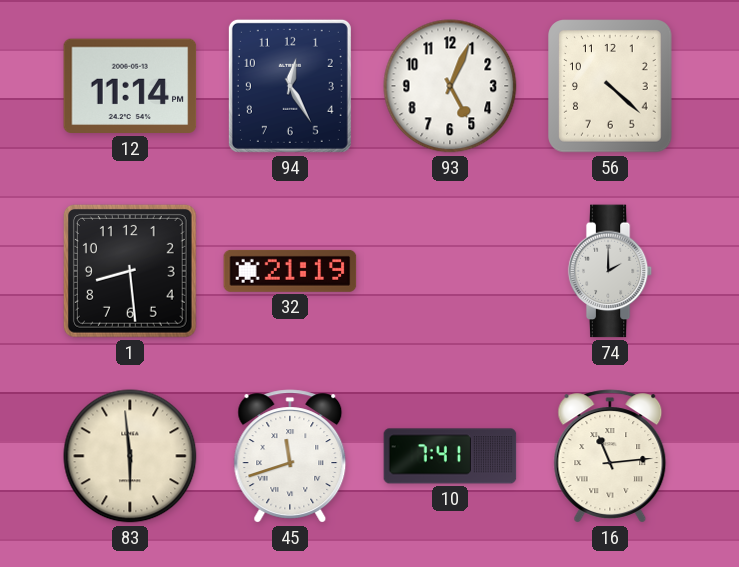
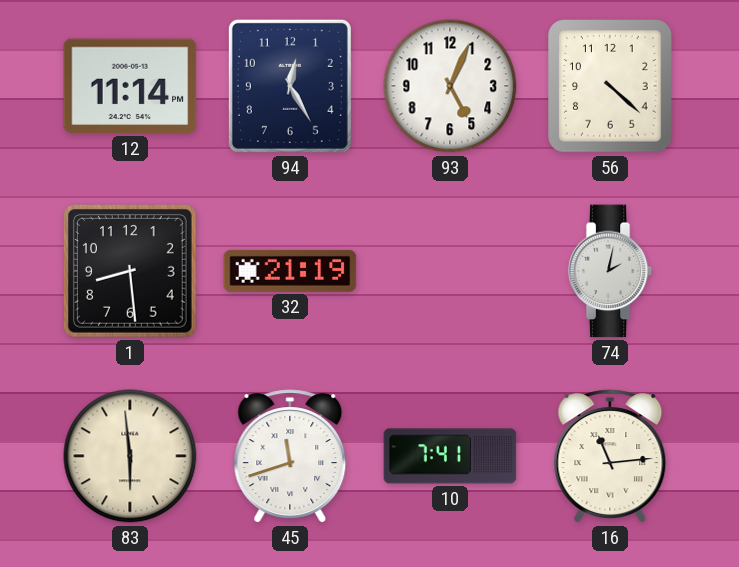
74: 2:00 -> 2:02
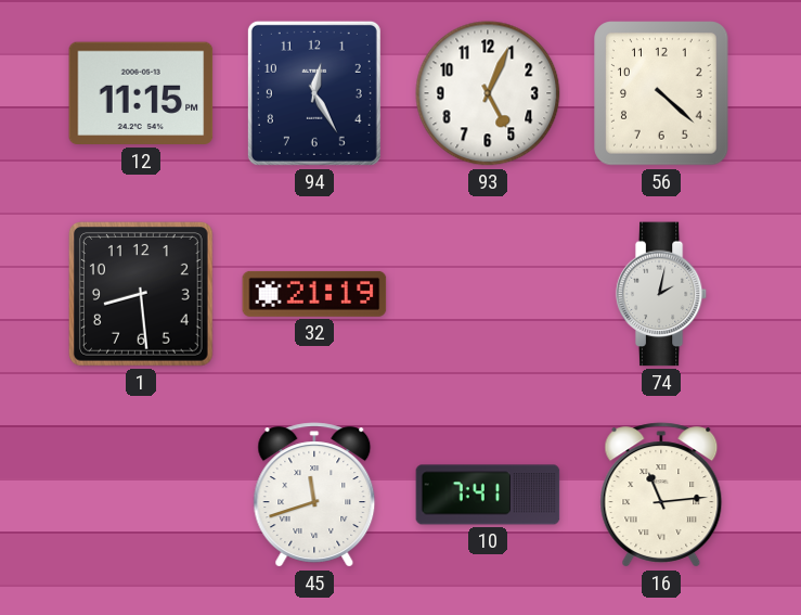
12: 11:14 -> 11:15
83: 5:59 -> none
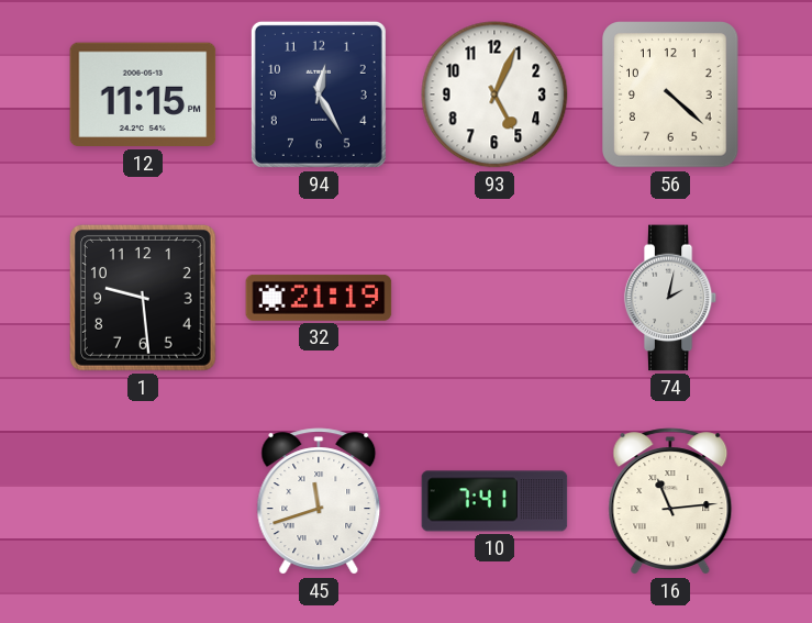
1: 8:29 -> 9:29
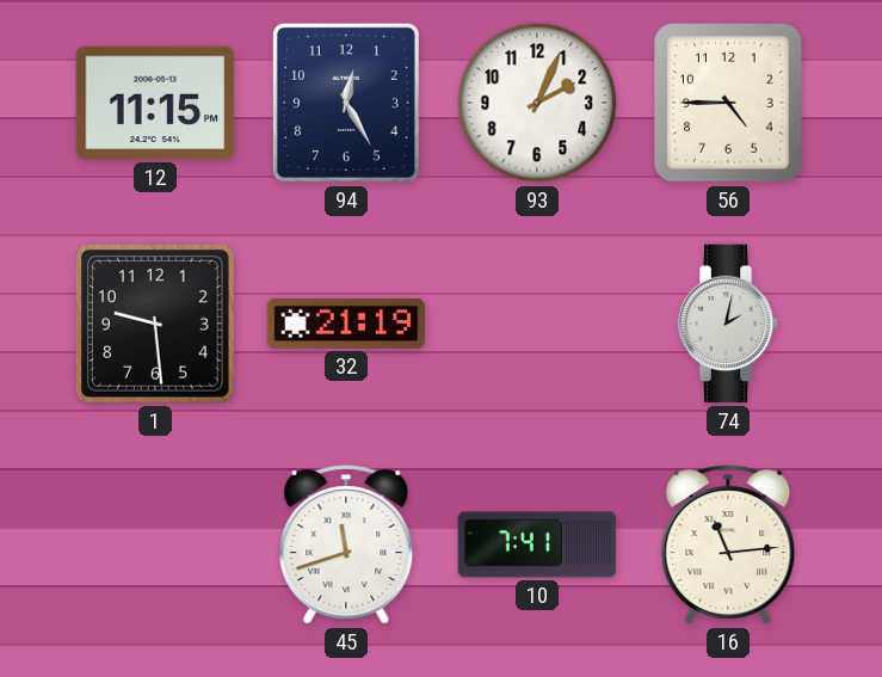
93: 5:04 -> 2:04
56: 4:22 -> 4:45
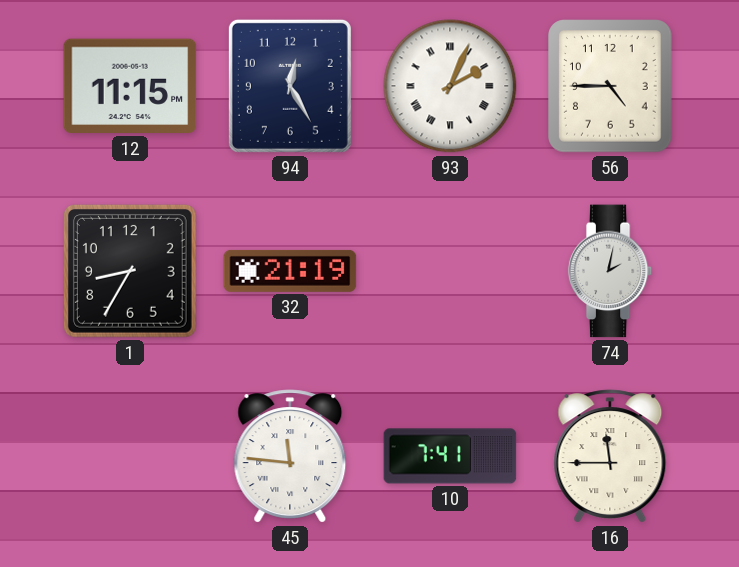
93 numerals: Arabic -> Roman
1: 9:29 -> 8:35
45: 11:42 -> 11:46
16: 11:14 -> 11:45
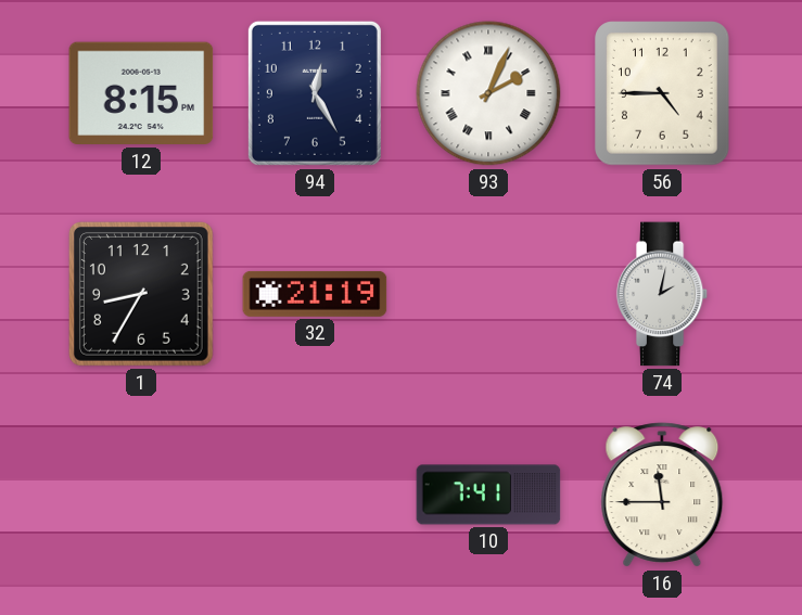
12: 11:15 -> 8:15
45: 11:46 -> none
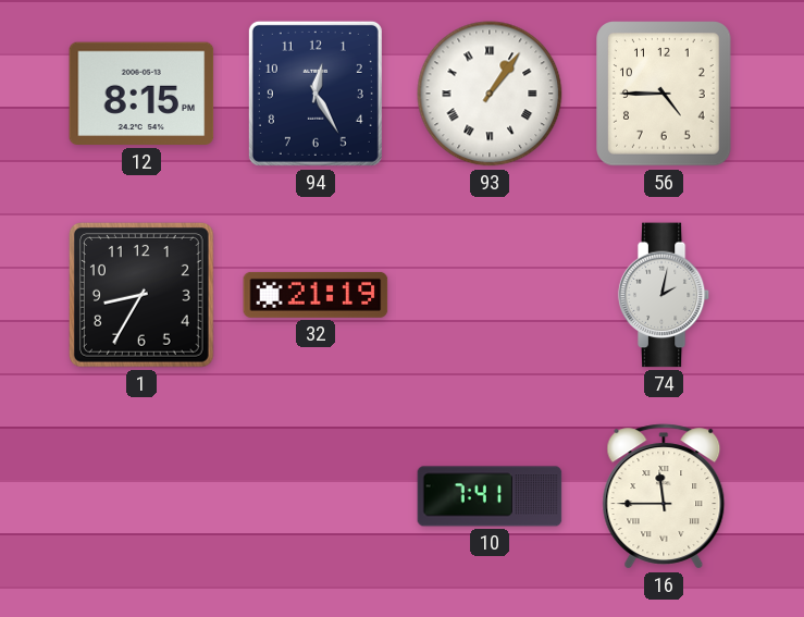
93: 2:04 -> 1:06
